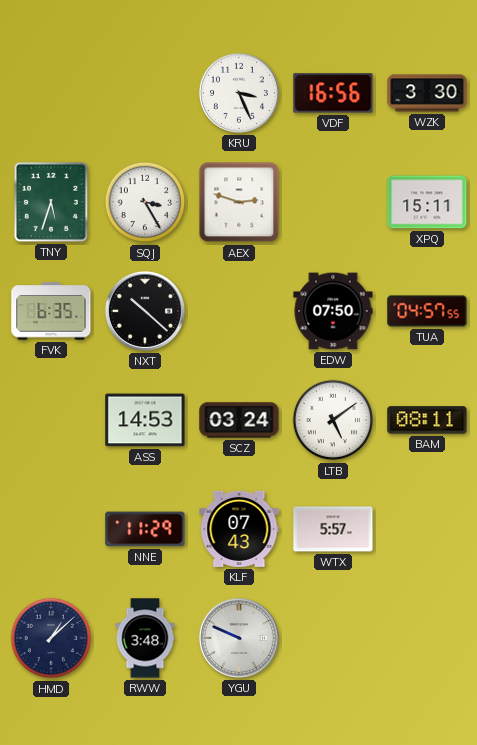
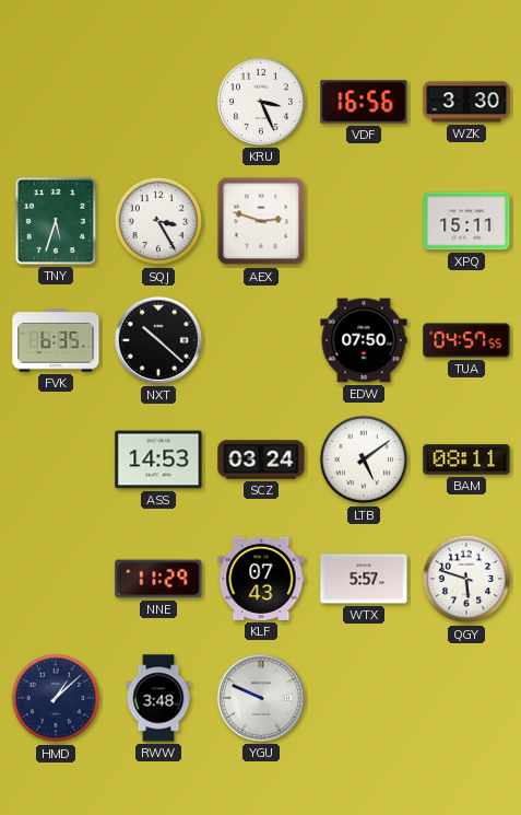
QGY: none -> 5:48
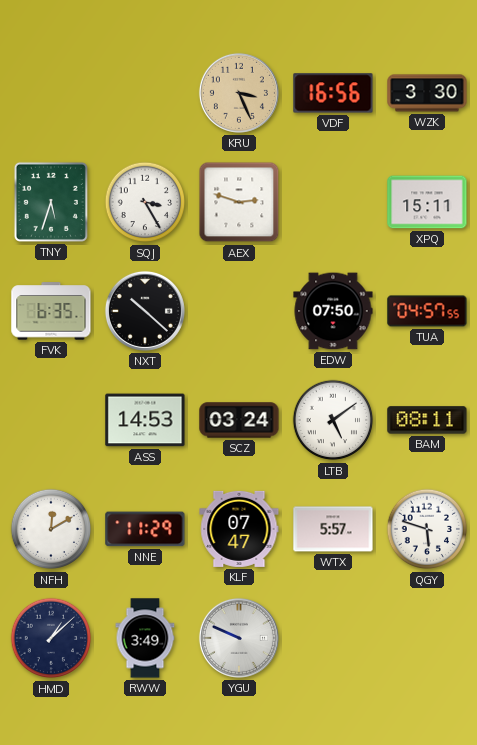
KRU dial: white -> champagne
NFH: none -> 12:10
KLF: 07:43 -> 07:47
RWW: 3:48 -> 3:49
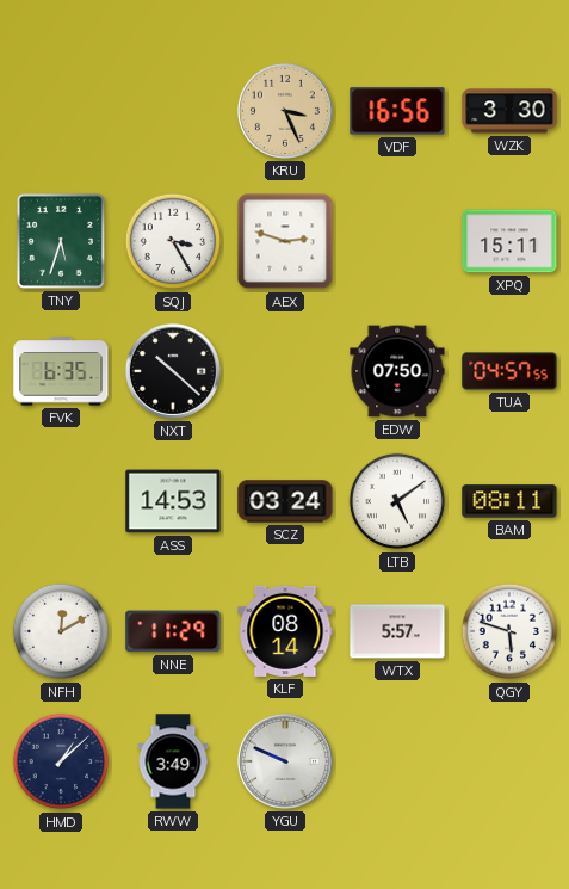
KLF: 07:47 -> 08:14
